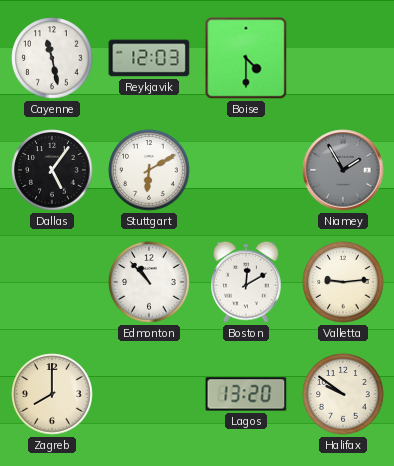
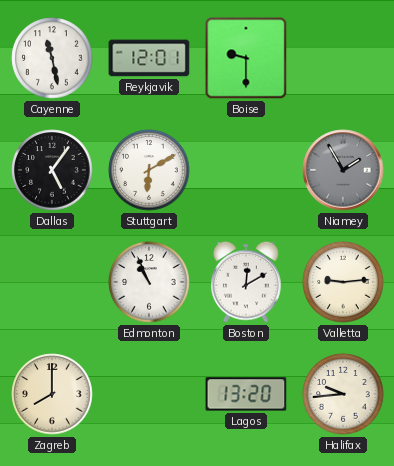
Reykjavik: 12:03 -> 12:01
Boise: 4:30 -> 9:30
Edmonton: 10:53 -> 10:56
Halifax: 9:51 -> 9:44
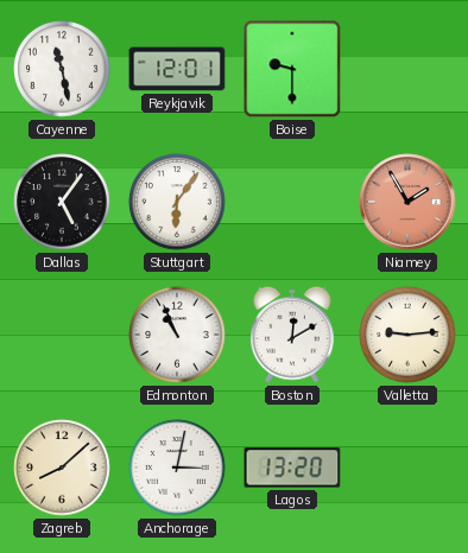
Stuttgart: 6:10 -> 6:06
Niamey dial: grey -> salmon
Zagreb: 8:00 -> 8:08
Anchorage: none -> 3:02
Halifax: 9:44 -> none
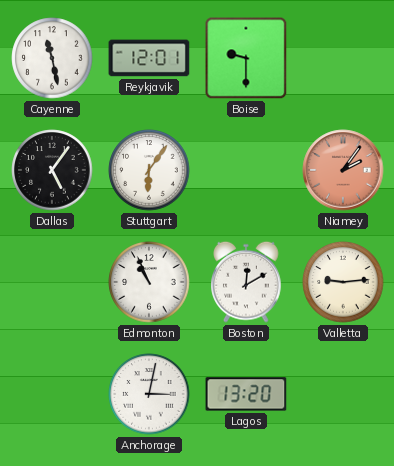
Niamey: 1:55 -> 2:06
Zagreb: 8:08 -> none
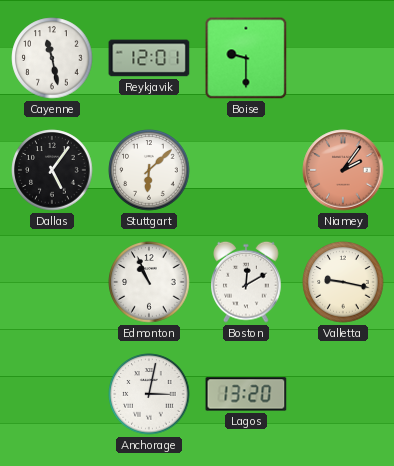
Stuttgart: 6:06 -> 6:08
Valletta: 9:14 -> 9:17
